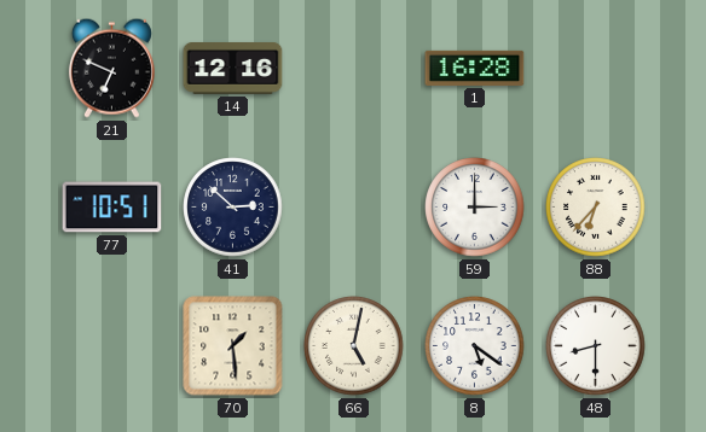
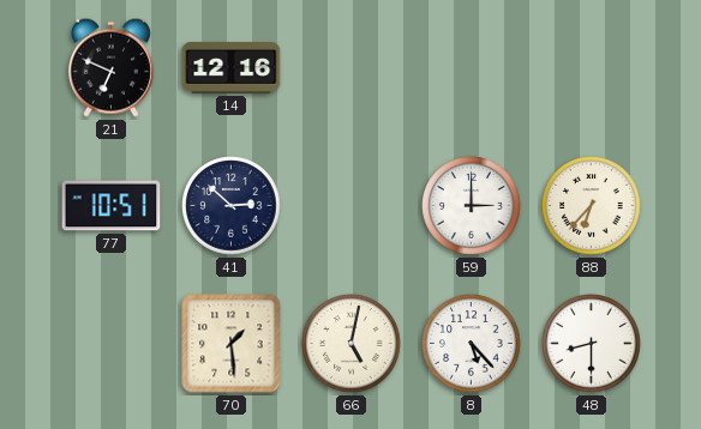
1: 16:28 -> none
8: 5:21 -> 5:23
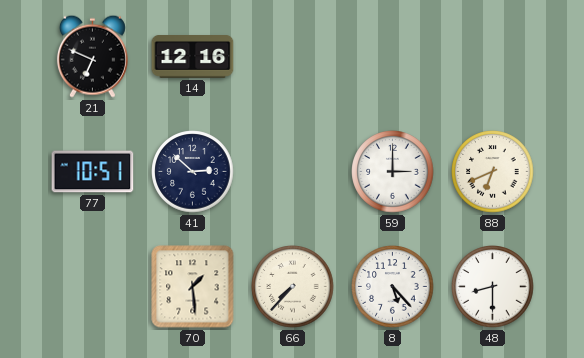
88: 6:37 -> 6:41
66: 5:02 -> 7:37
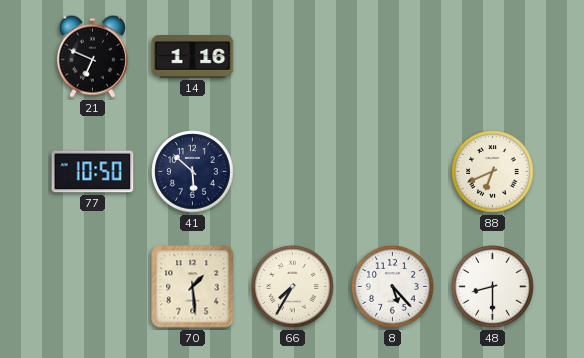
14: 12:16 -> 1:16
77: 10:51 -> 10:50
41: 2:52 -> 5:52
59: 3:00 -> none
66: 7:37 -> 7:35
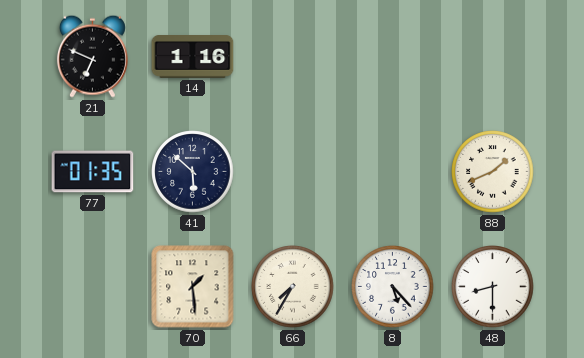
77: 10:50 -> 01:35
88: 6:41 -> 1:41
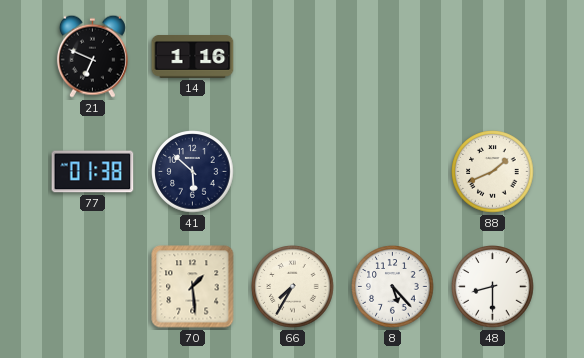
77: 01:35 -> 01:38
